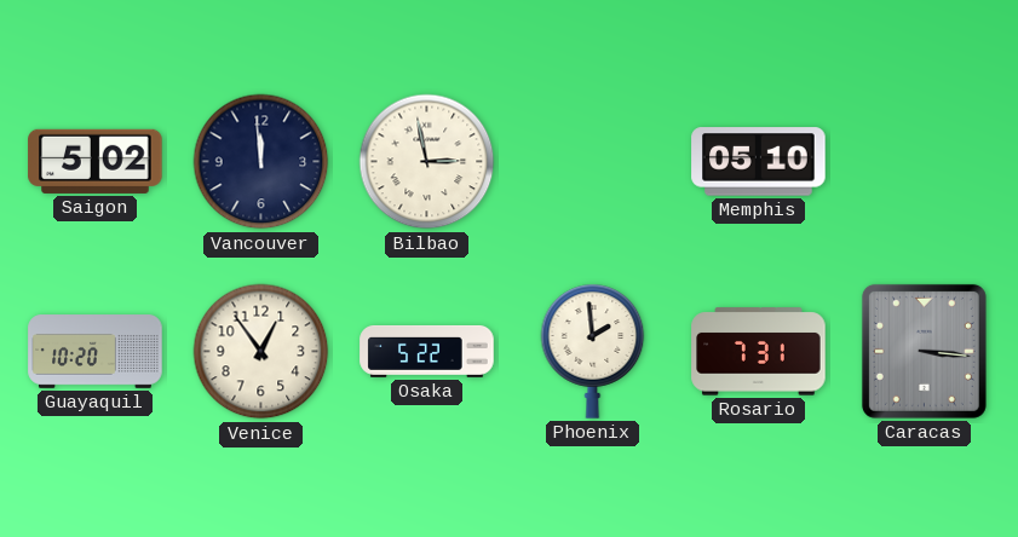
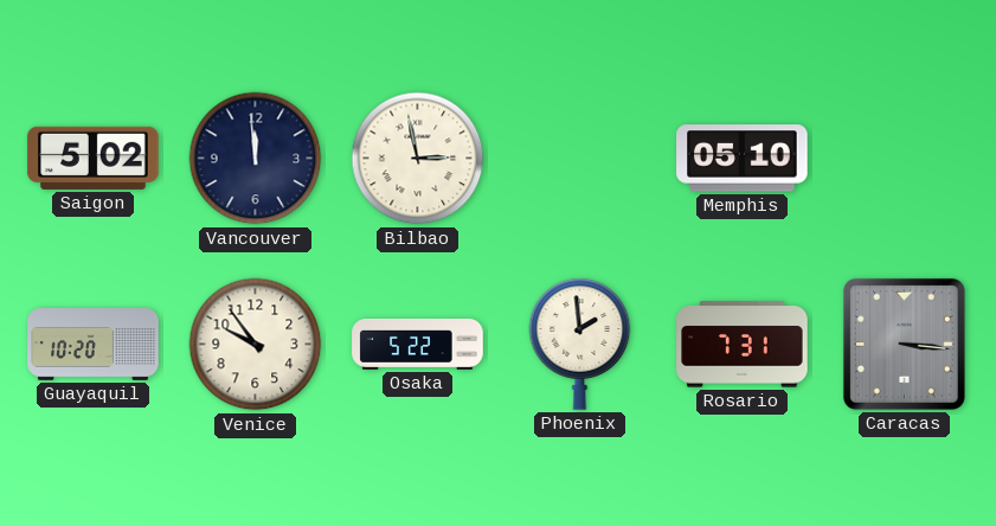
Venice: 12:54 -> 9:54
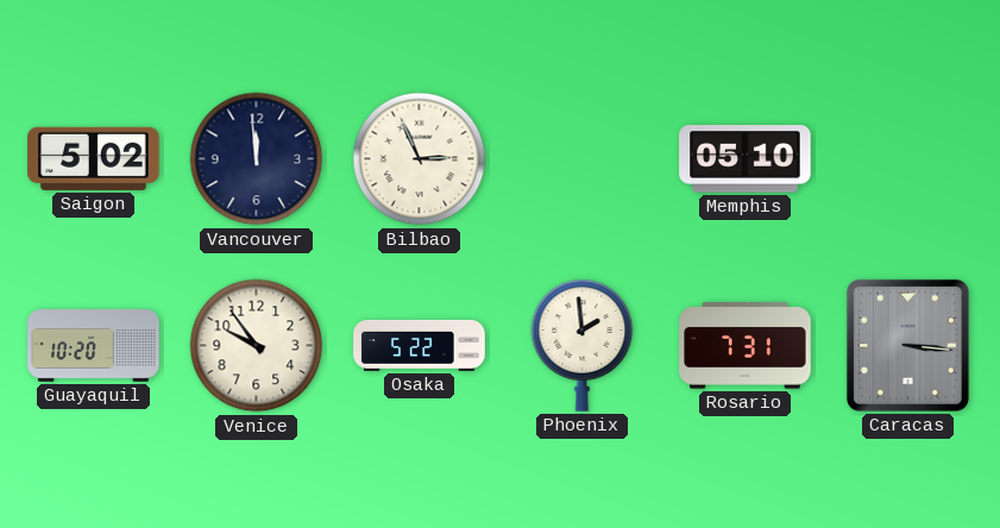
Bilbao: 2:58 -> 2:56
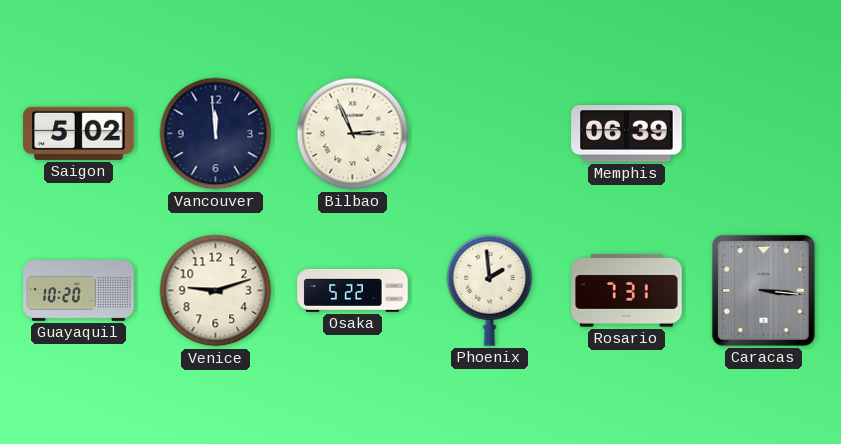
Memphis: 05:10 -> 06:39
Venice: 9:54 -> 9:12
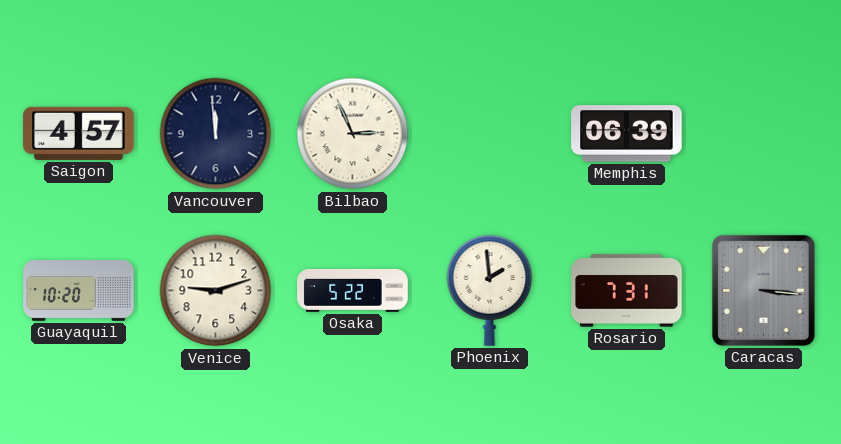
Saigon: 5:02 -> 4:57
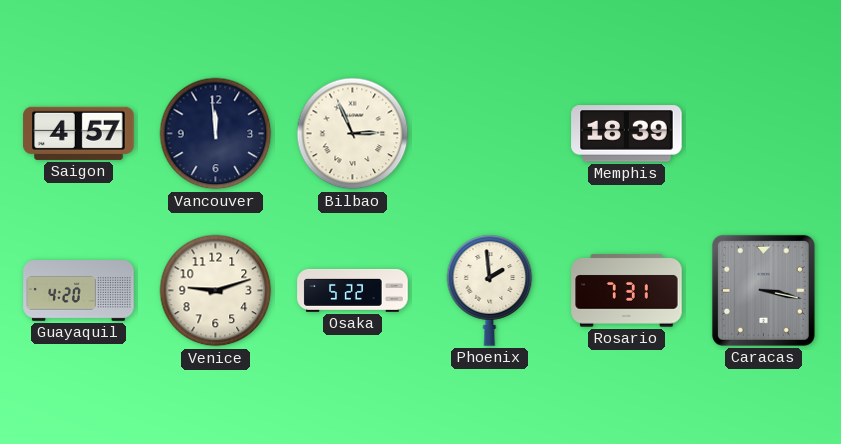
Memphis: 06:39 -> 18:39
Guayaquil: 10:20 -> 4:20
Caracas: 3:16 -> 3:17
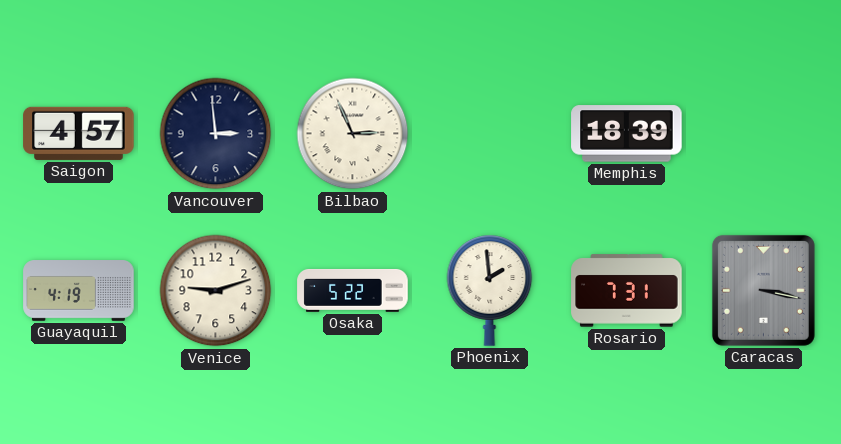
Vancouver: 11:59 -> 2:59
Guayaquil: 4:20 -> 4:19
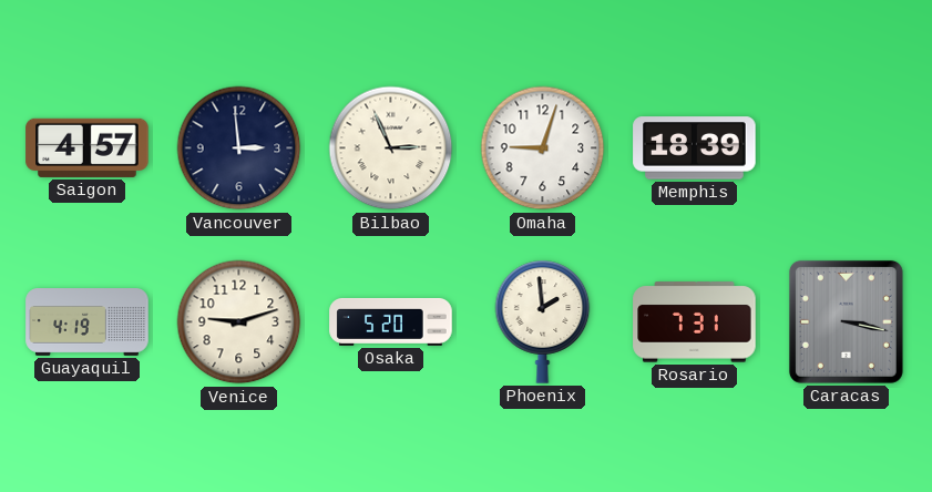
Omaha: none -> 9:03
Osaka: 5:22 -> 5:20
